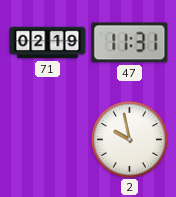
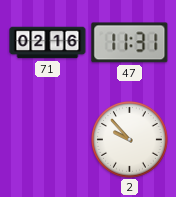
71: 02:19 -> 02:16
2: 9:58 -> 9:53
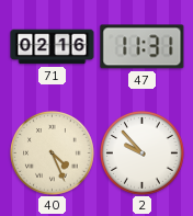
40: none -> 4:26
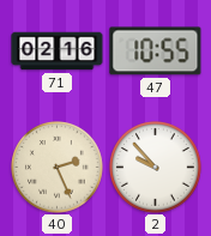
47: 11:31 -> 10:55
40: 4:26 -> 2:26
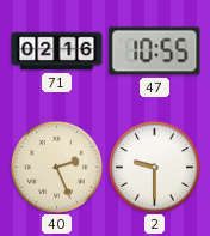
2: 9:53 -> 9:30
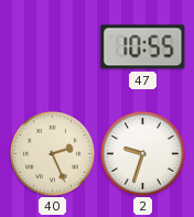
71: 02:16 -> none
2: 9:30 -> 9:33
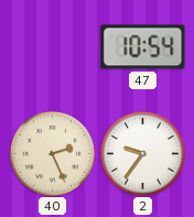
47: 10:55 -> 10:54
2: 9:33 -> 9:36
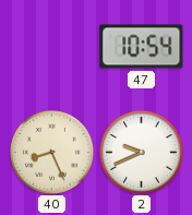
40: 2:26 -> 8:26
2: 9:36 -> 9:41
